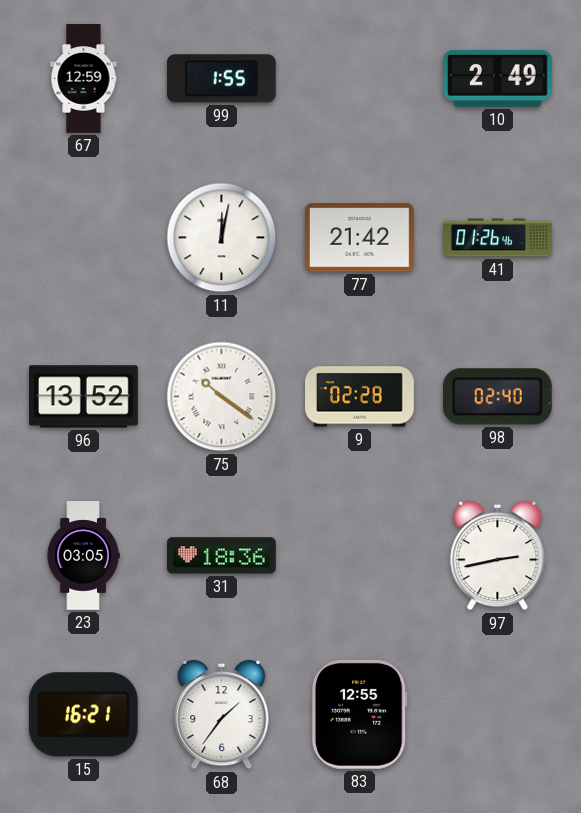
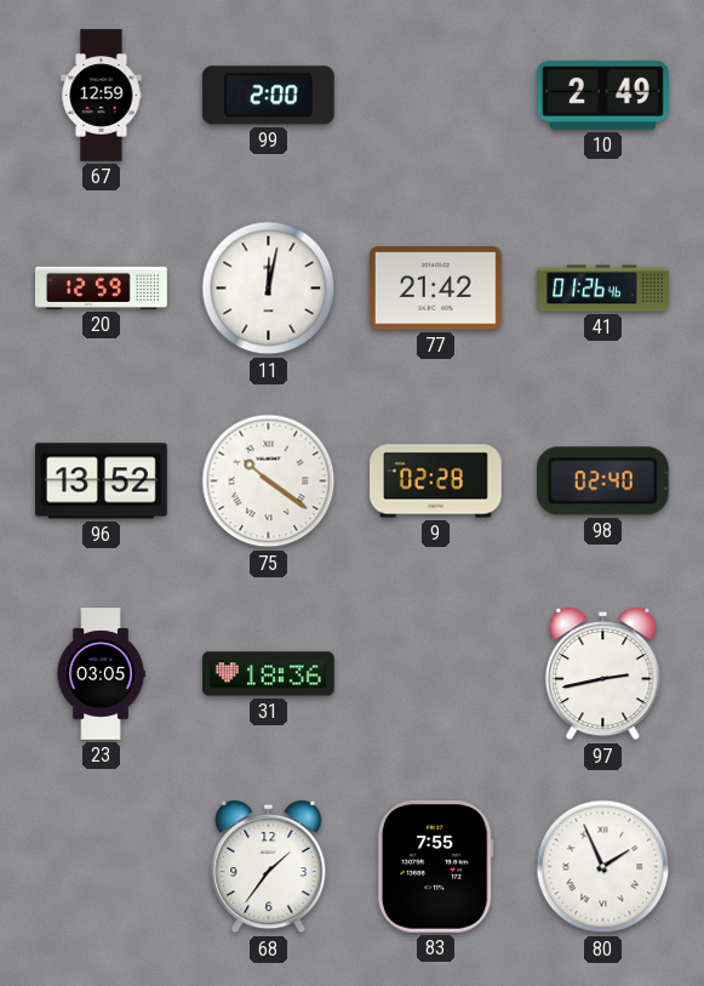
99: 1:55 -> 2:00
20: none -> 12:59
15: 16:21 -> none
83: 12:55 -> 7:55
80: none -> 1:56
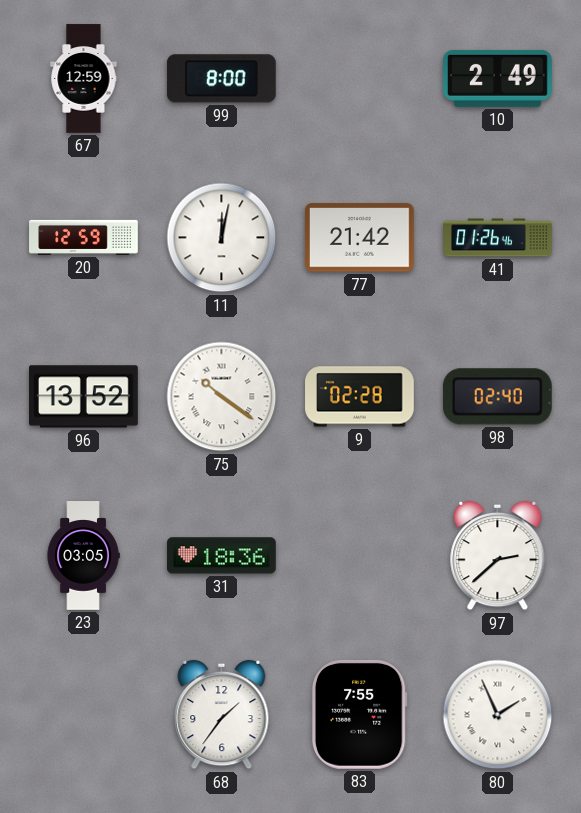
99: 2:00 -> 8:00
97: 2:43 -> 2:38
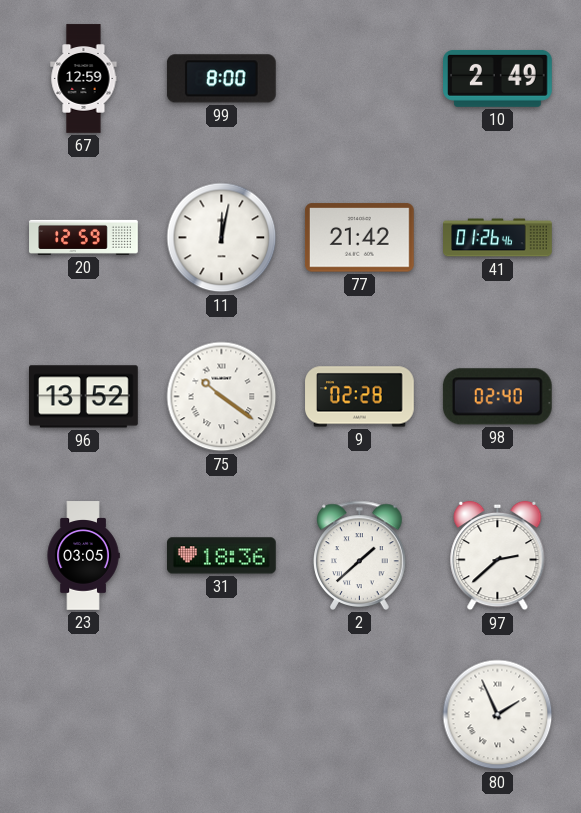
2: none -> 1:38
68: 1:36 -> none
83: 7:55 -> none
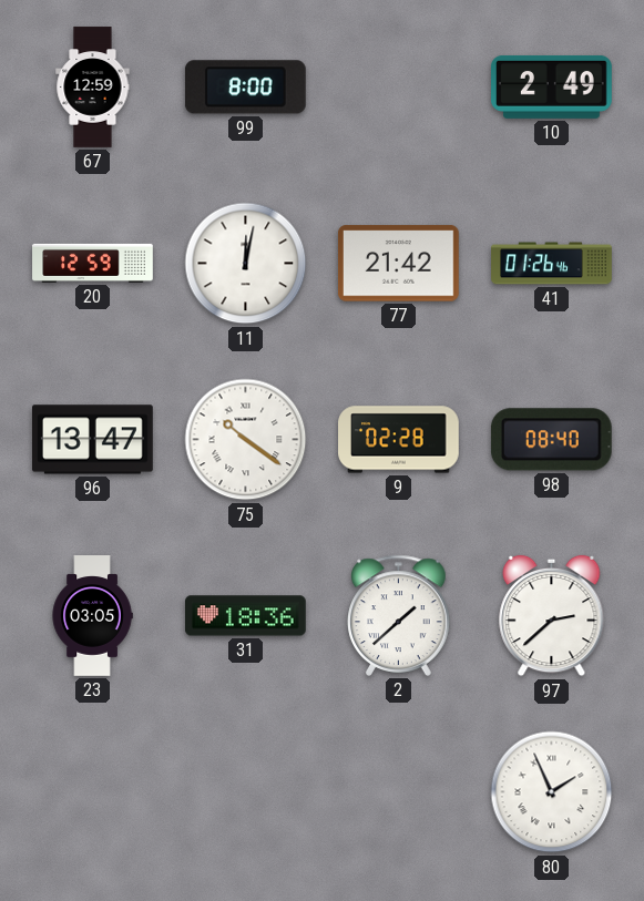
96: 13:52 -> 13:47
98: 02:40 -> 08:40
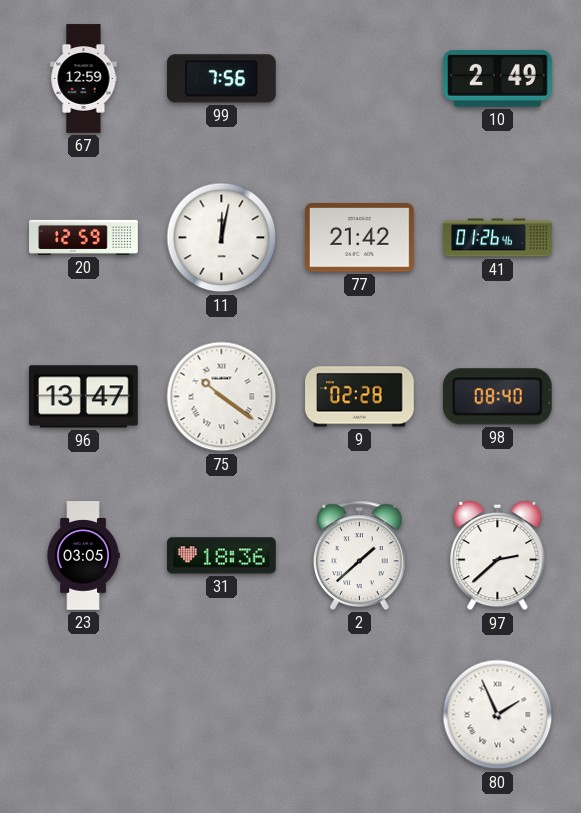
99: 8:00 -> 7:56
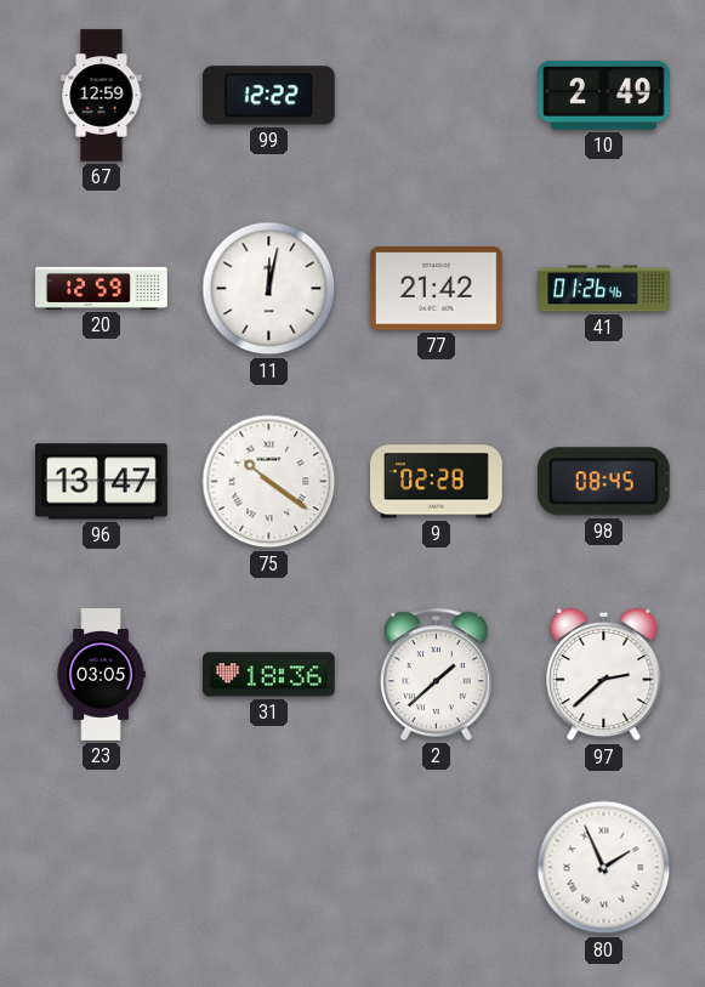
99: 7:56 -> 12:22
98: 08:40 -> 08:45
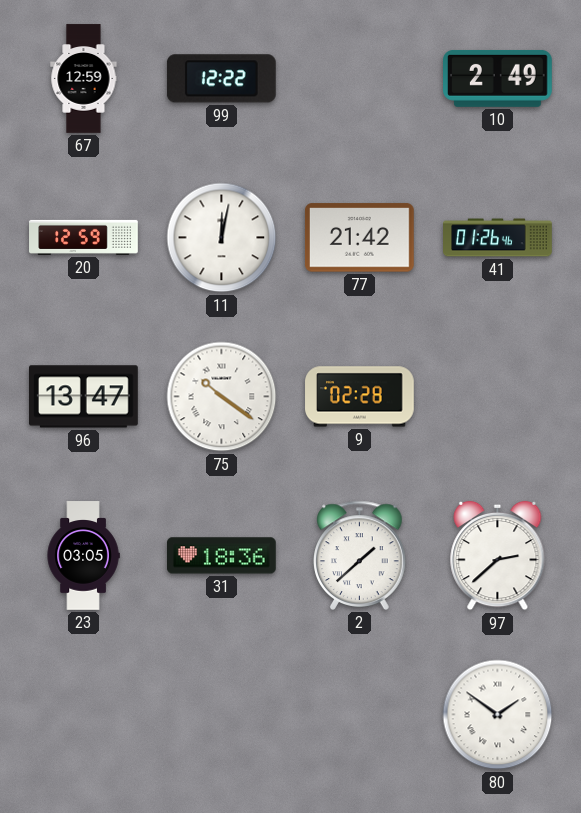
98: 08:45 -> none
80: 1:56 -> 1:51
